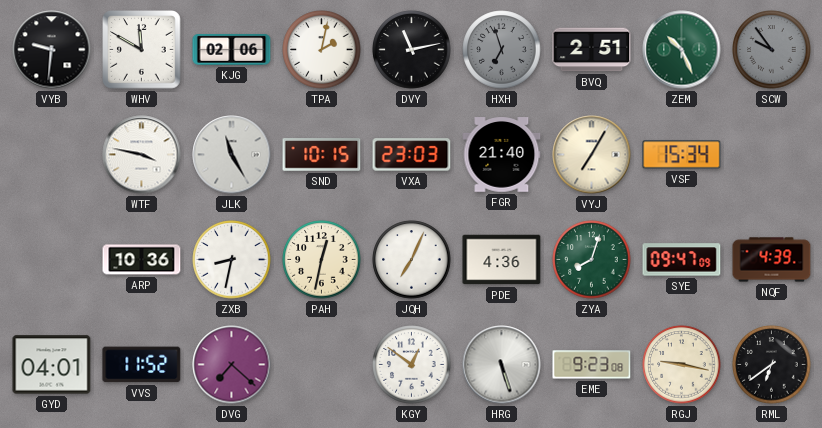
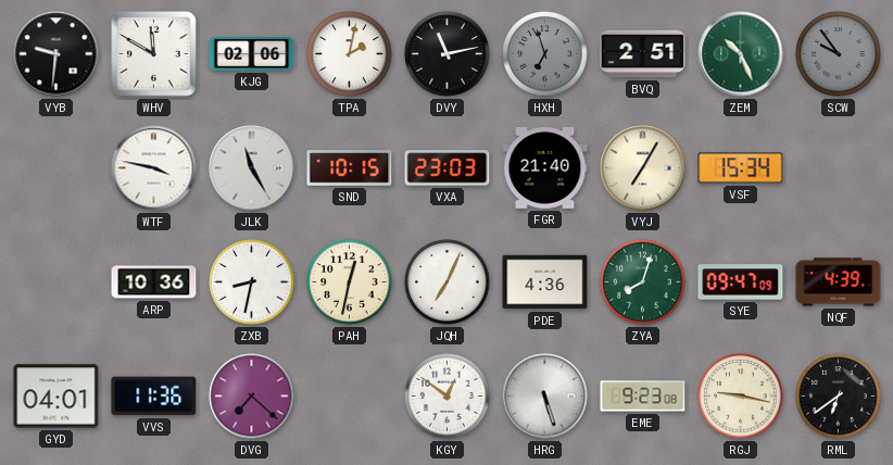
VVS: 11:52 -> 11:36
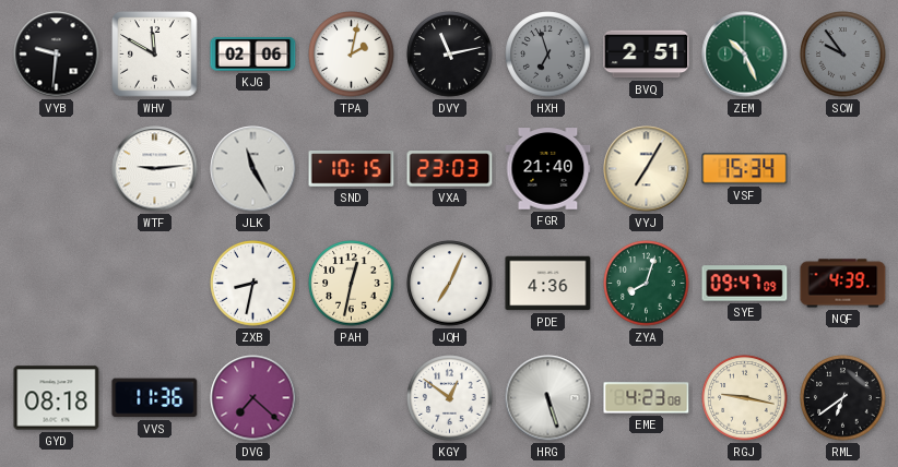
WTF: 3:47 -> 9:14
ARP: 10:36 -> none
GYD: 04:01 -> 08:18
EME: 9:23 -> 4:23
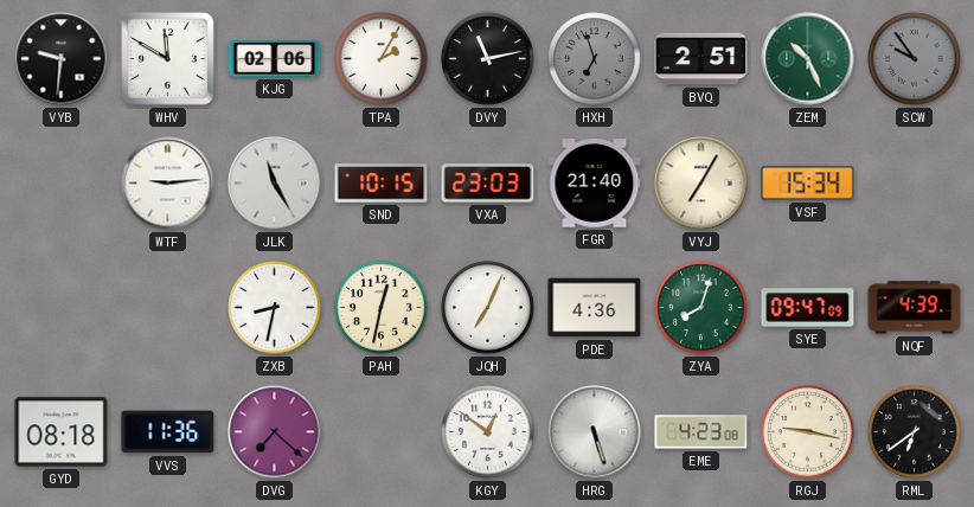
TPA: 2:02 -> 2:05
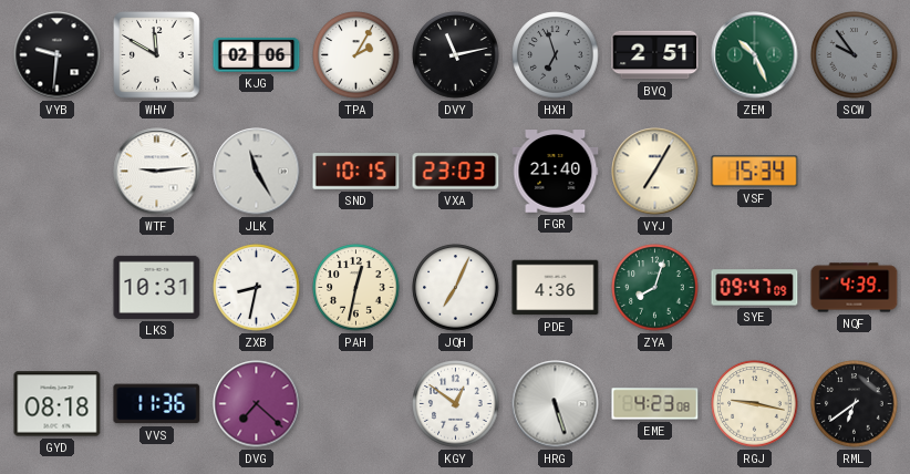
LKS: none -> 10:31
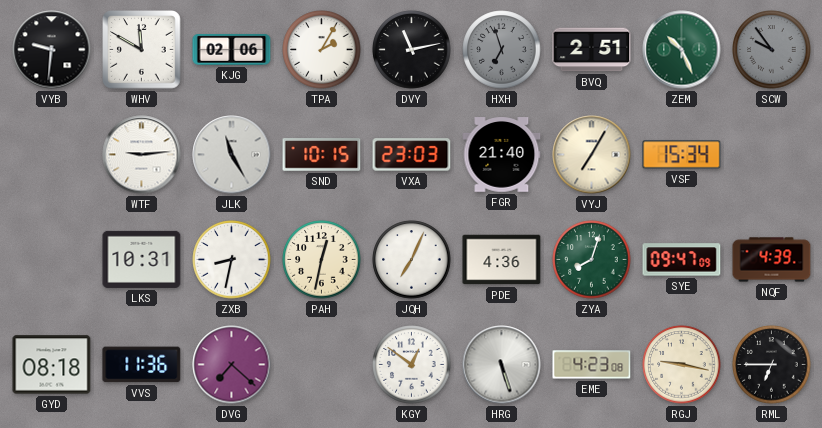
RML: 6:39 -> 6:45
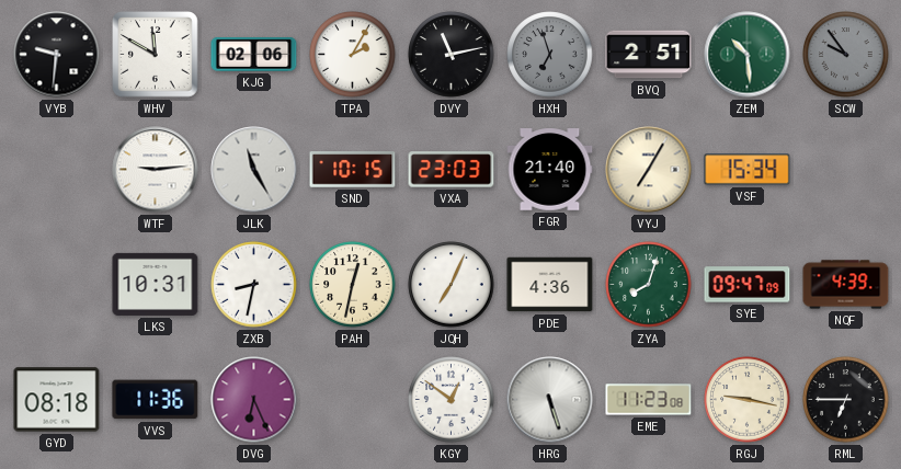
ZEM: 10:26 -> 10:29
DVG: 7:22 -> 6:26
EME: 4:23 -> 11:23
